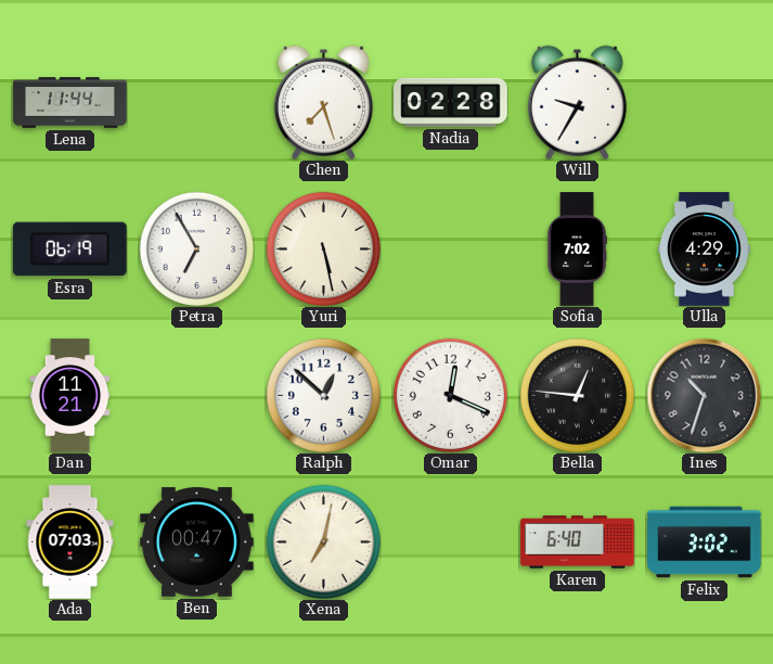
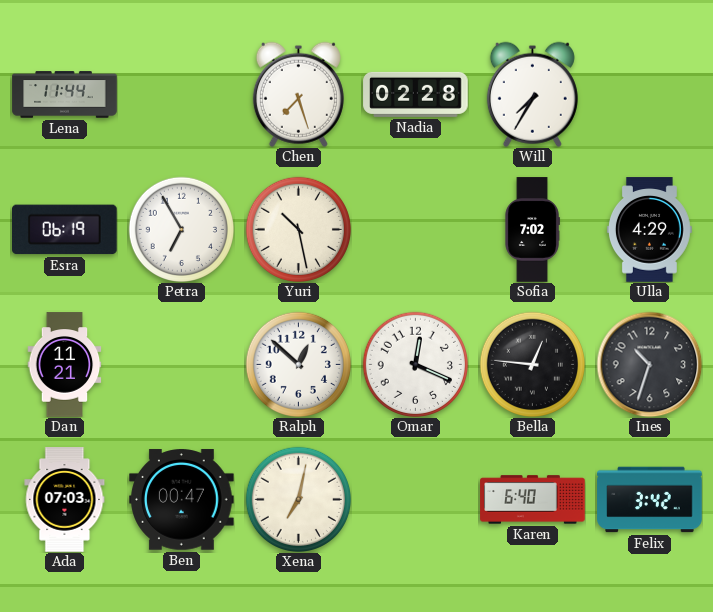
Will: 9:35 -> 7:35
Yuri: 5:28 -> 10:28
Felix: 3:02 -> 3:42
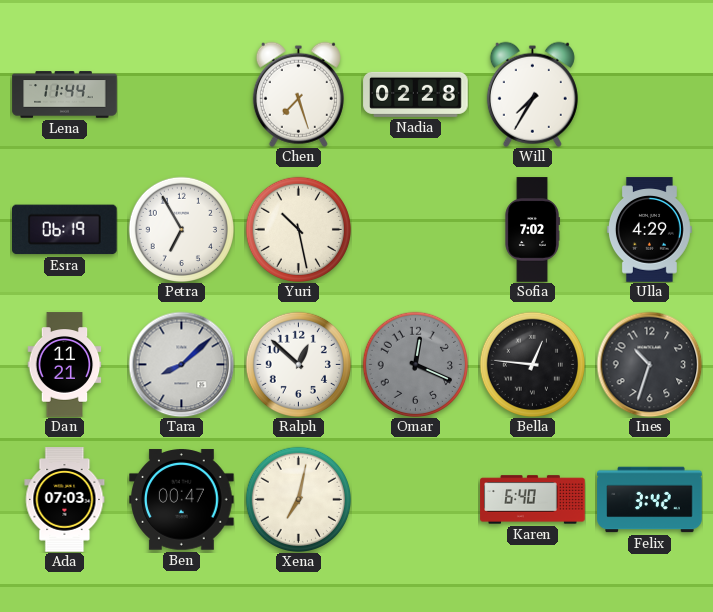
Tara: none -> 8:08
Omar dial: white -> grey
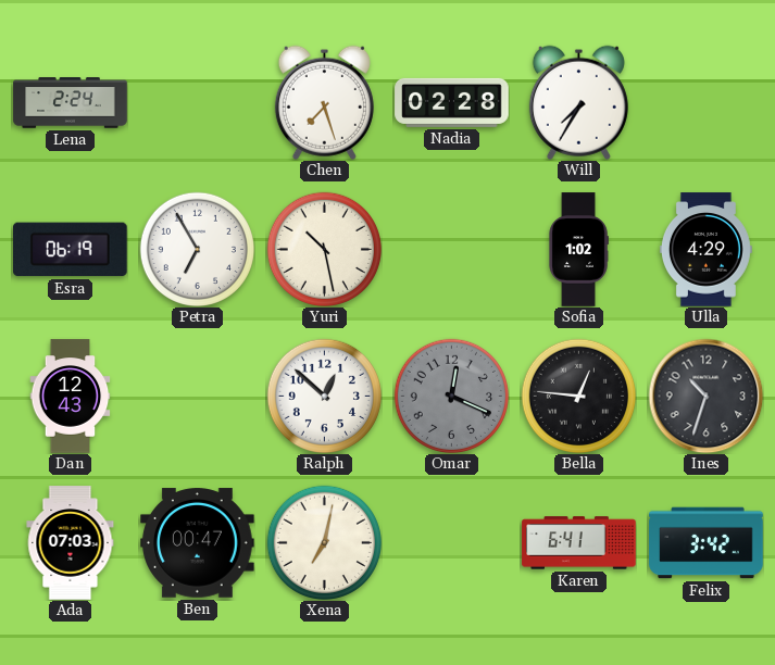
Lena: 11:44 -> 2:24
Sofia: 7:02 -> 1:02
Dan: 11:21 -> 12:43
Tara: 8:08 -> none
Karen: 6:40 -> 6:41
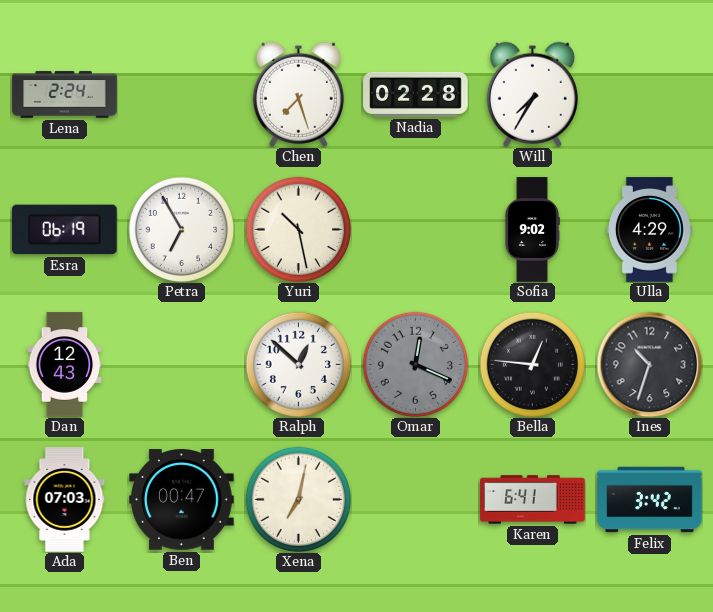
Sofia: 1:02 -> 9:02
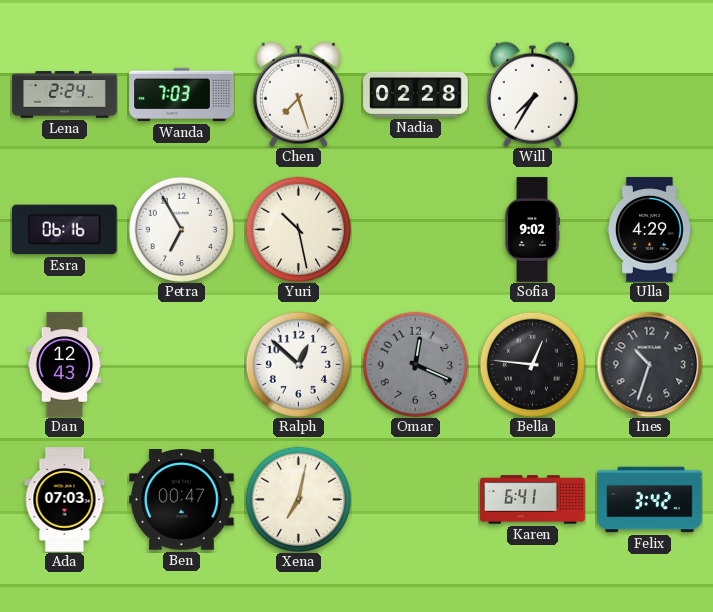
Wanda: none -> 7:03
Esra: 06:19 -> 06:16
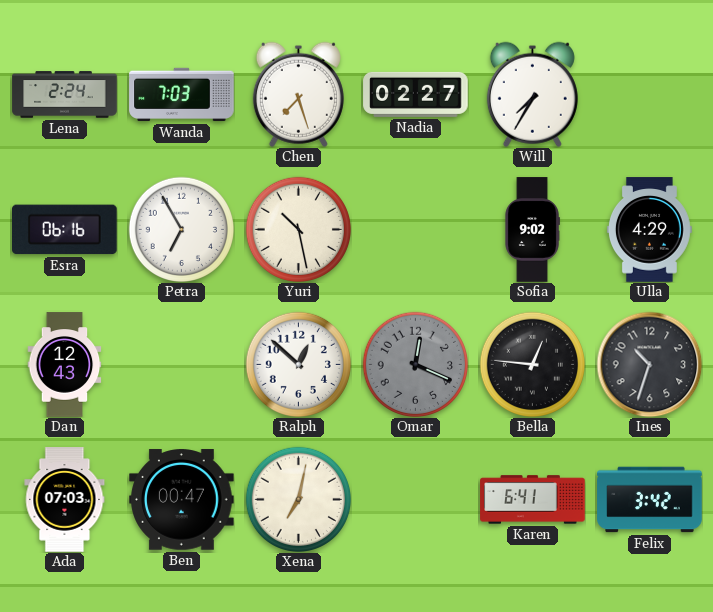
Nadia: 02:28 -> 02:27
